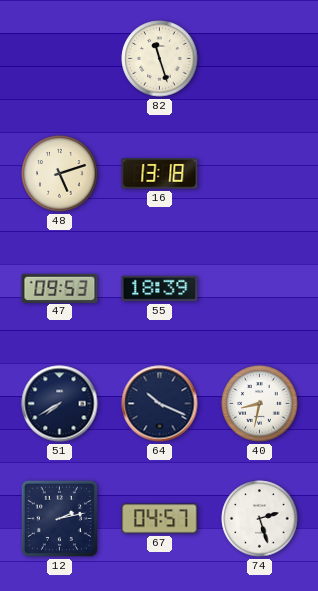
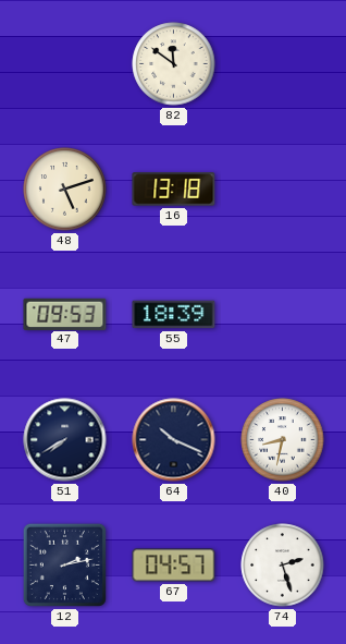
82: 11:27 -> 11:51
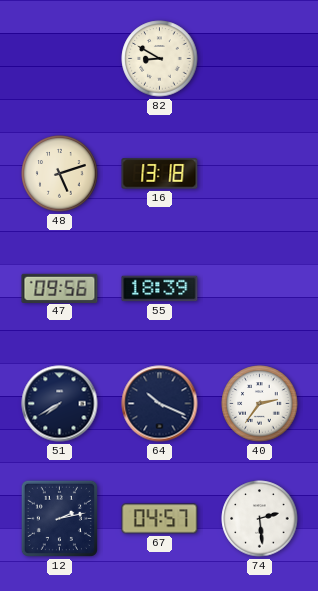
82: 11:51 -> 8:50
47: 09:53 -> 09:56
40: 8:32 -> 2:36
74: 2:27 -> 2:29
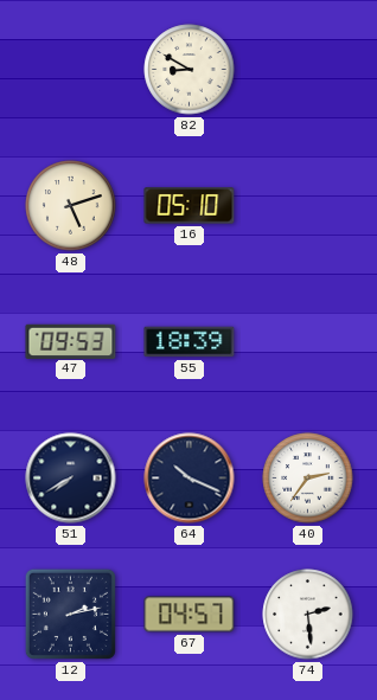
16: 13:18 -> 05:10
47: 09:56 -> 09:53
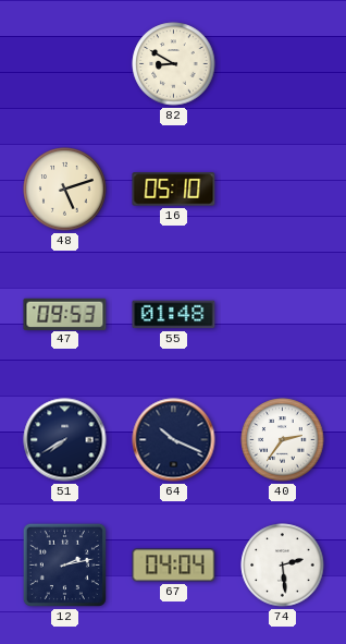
55: 18:39 -> 01:48
67: 04:57 -> 04:04
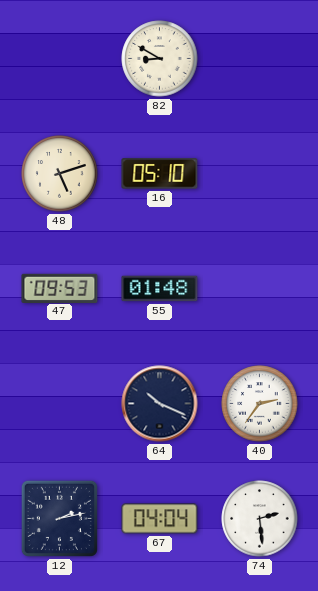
51: 7:40 -> none
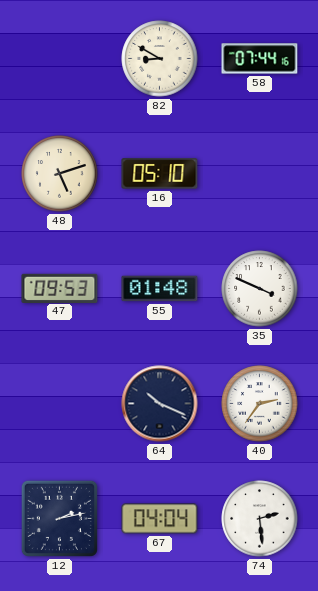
58: none -> 07:44
35: none -> 3:49
